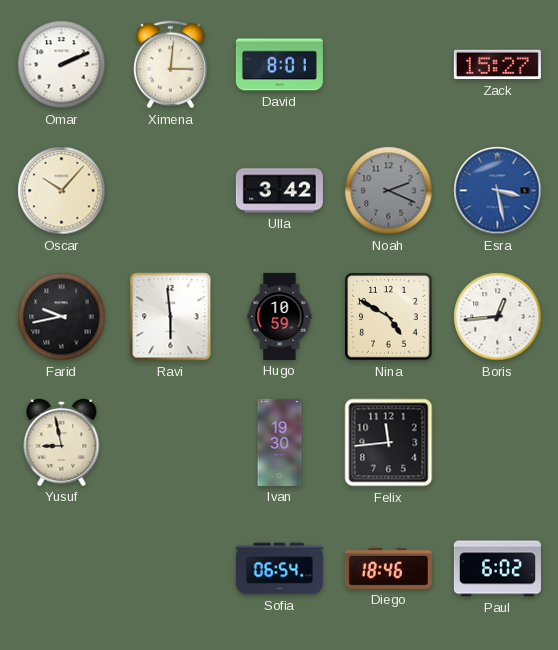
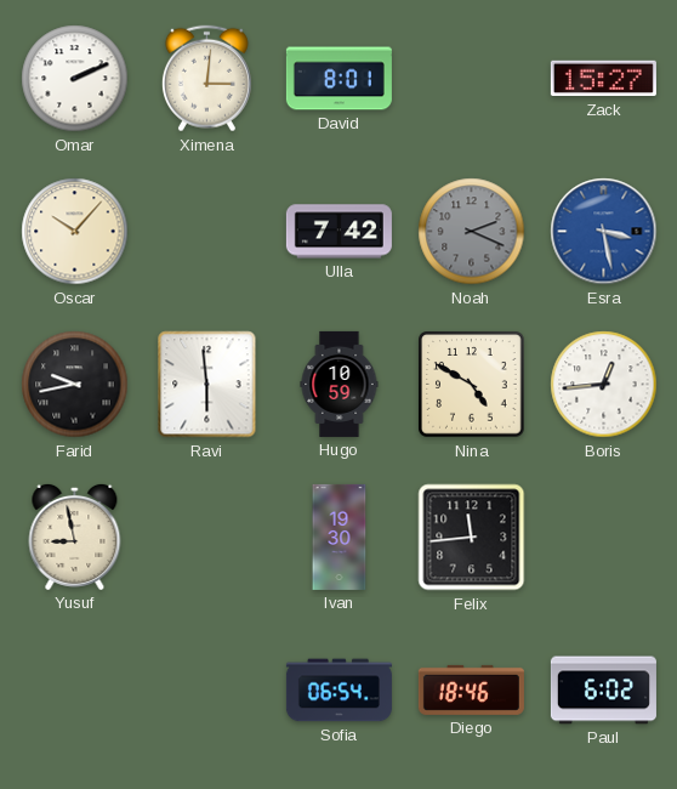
Ulla: 3:42 -> 7:42
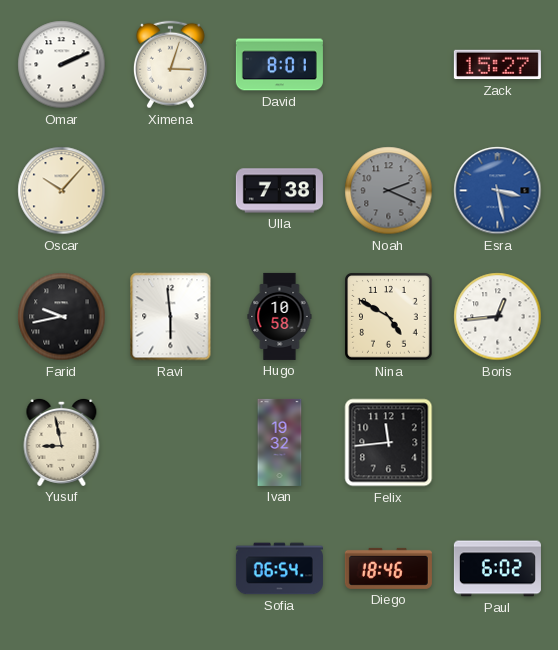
Ximena: 3:01 -> 3:03
Ulla: 7:42 -> 7:38
Hugo: 10:59 -> 10:58
Ivan: 19:30 -> 19:32
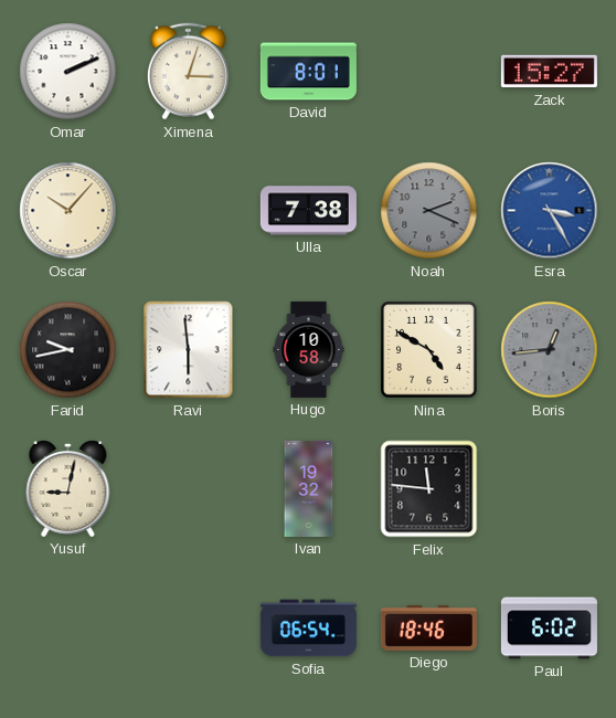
Esra: 3:28 -> 3:25
Boris dial: white -> grey
Yusuf: 8:58 -> 9:02
Felix: 11:44 -> 11:46
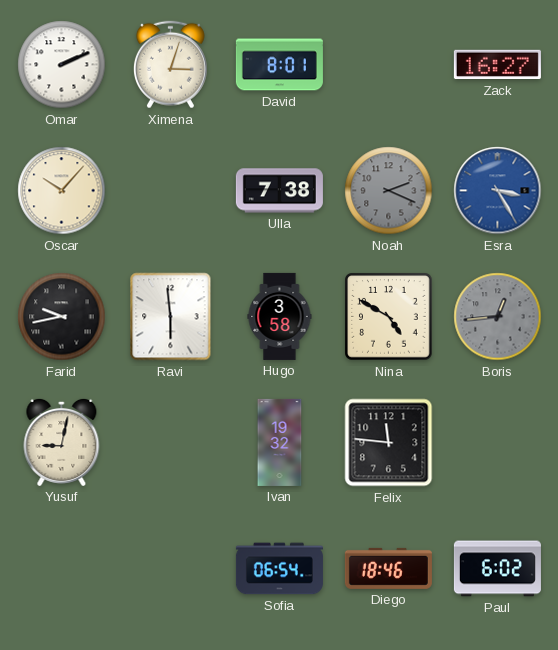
Zack: 15:27 -> 16:27
Hugo: 10:58 -> 3:58
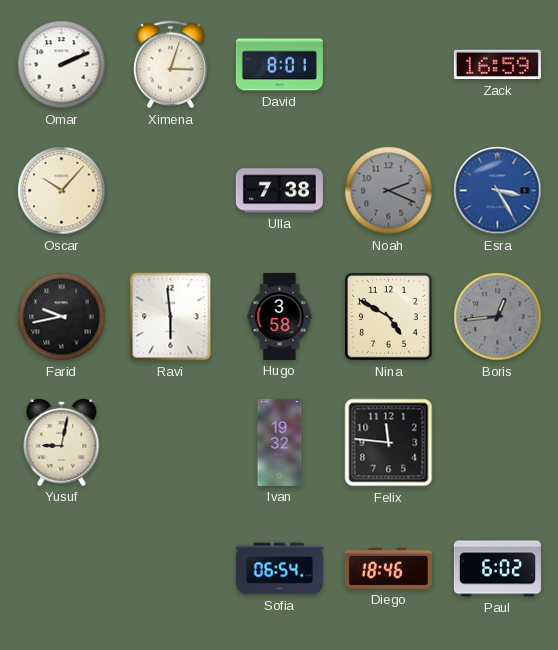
Zack: 16:27 -> 16:59
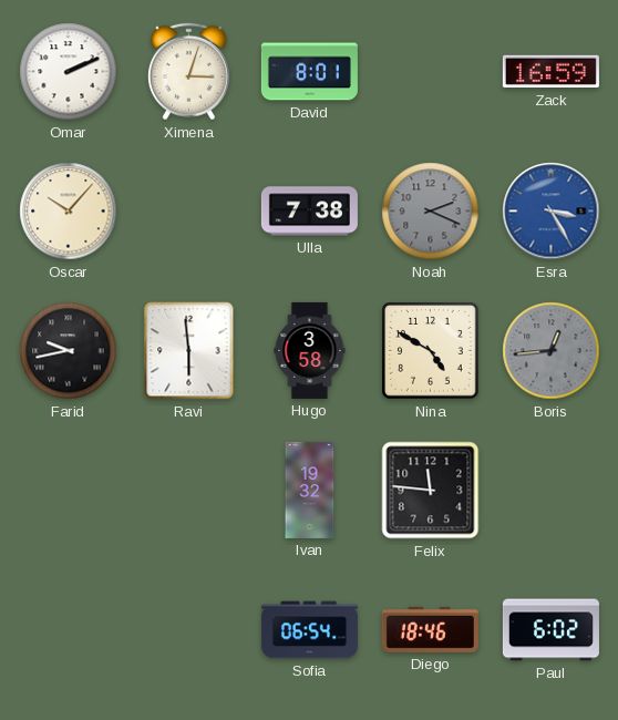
Yusuf: 9:02 -> none
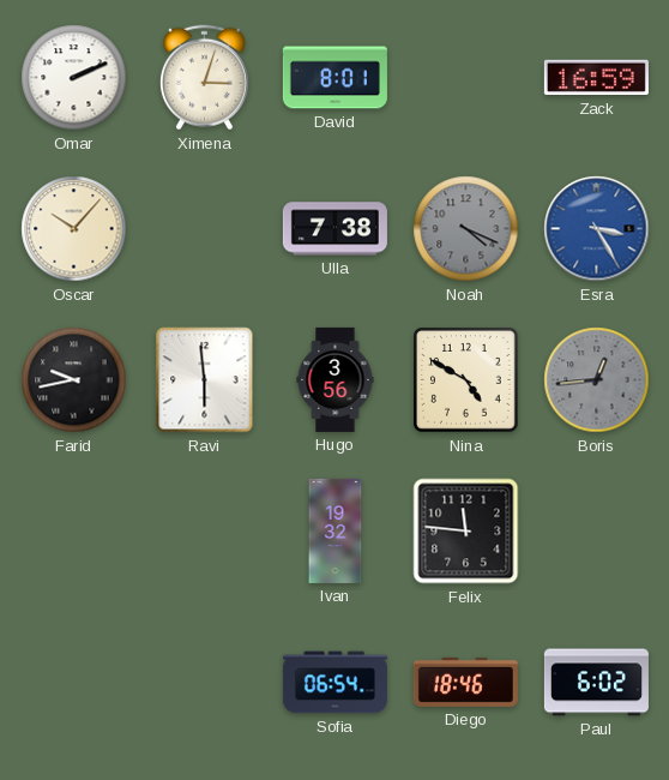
Noah: 2:19 -> 4:19
Hugo: 3:58 -> 3:56
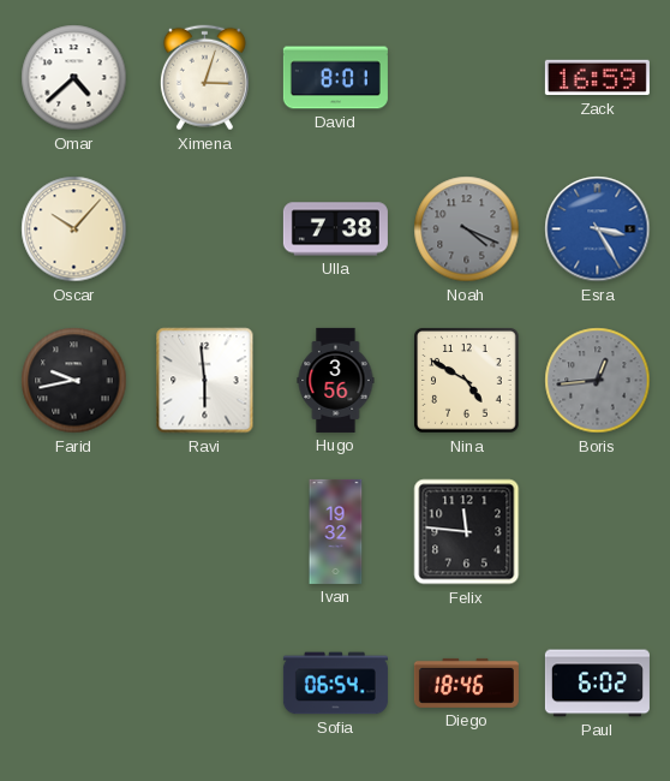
Omar: 2:11 -> 4:38
